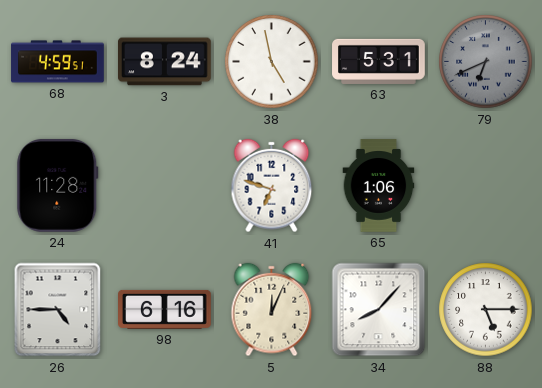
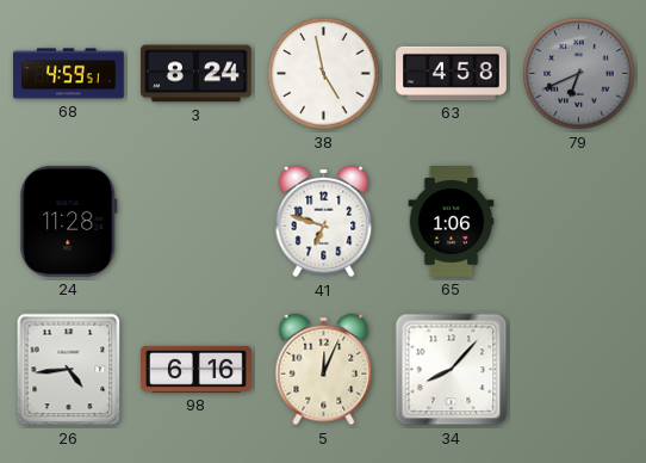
63: 5:31 -> 4:58
26: 4:45 -> 4:44
88: 5:15 -> none
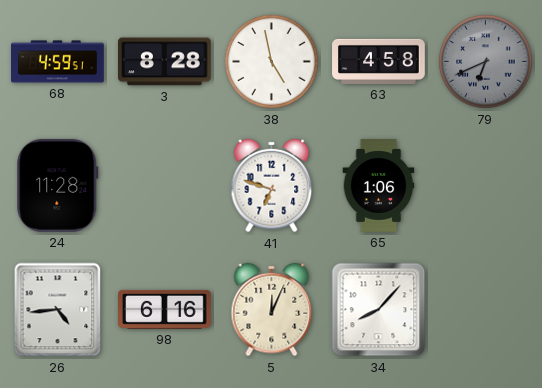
3: 8:24 -> 8:28
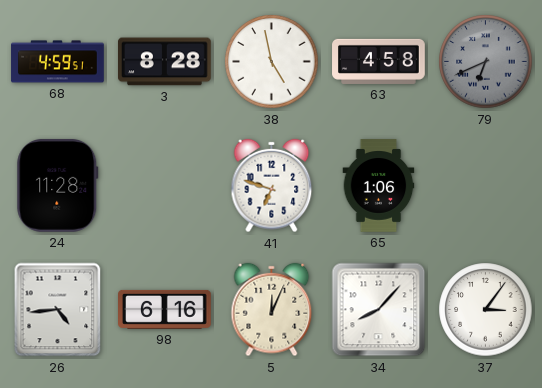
37: none -> 3:06
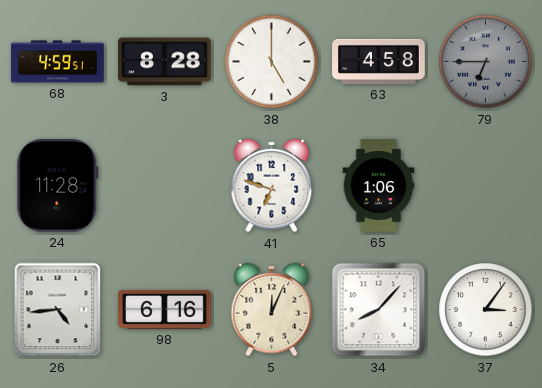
38: 4:58 -> 5:00
79: 6:41 -> 6:45
